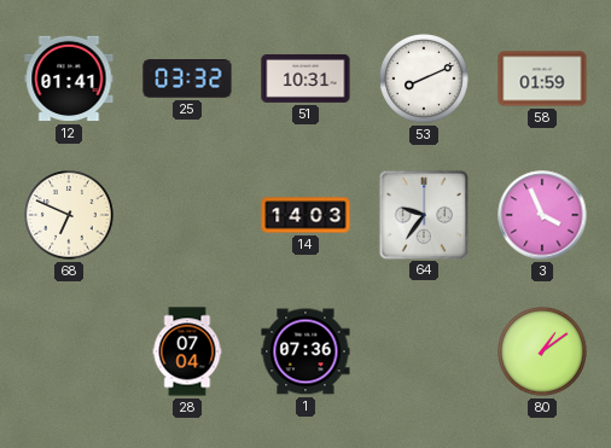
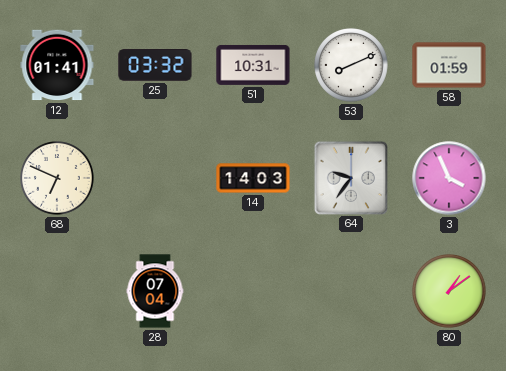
1: 07:36 -> none
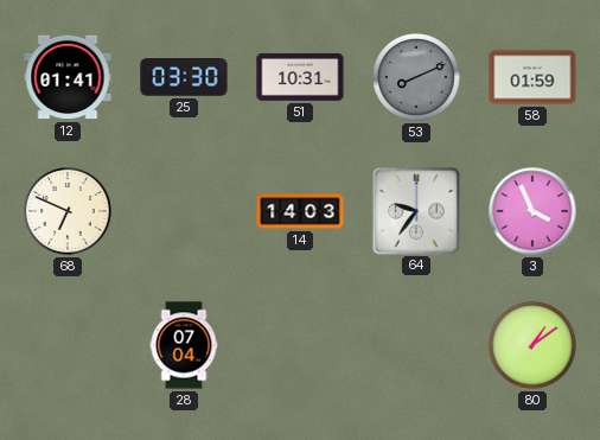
25: 03:32 -> 03:30
53 dial: white -> grey
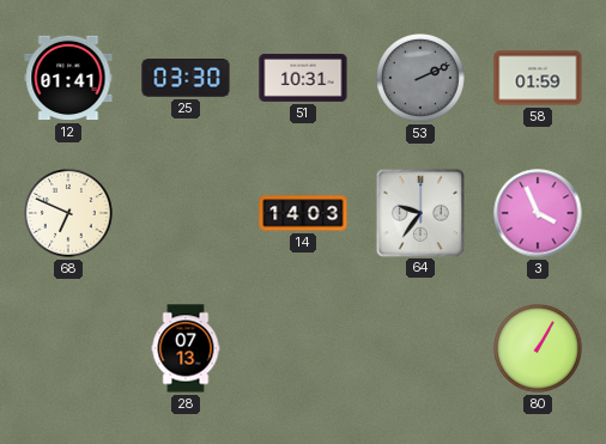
53: 8:11 -> 2:11
28: 07:04 -> 07:13
80: 1:09 -> 1:05
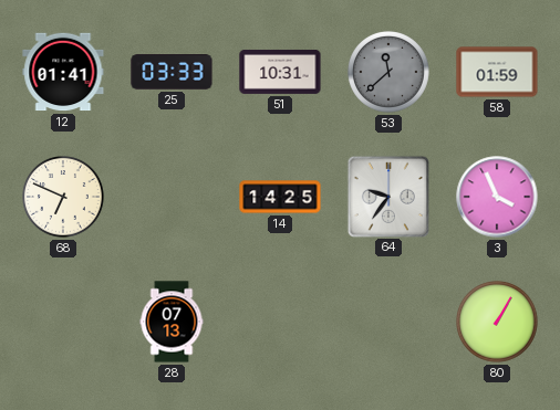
25: 03:30 -> 03:33
53: 2:11 -> 11:38
14: 14:03 -> 14:25
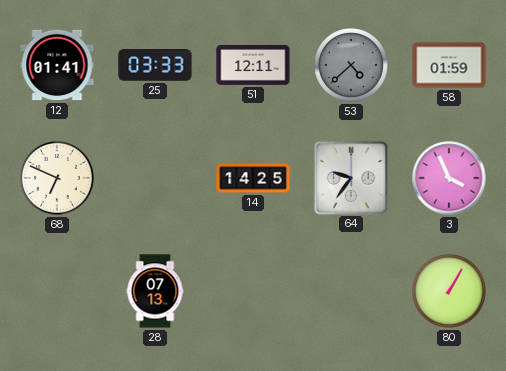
51: 10:31 -> 12:11
53: 11:38 -> 4:38
